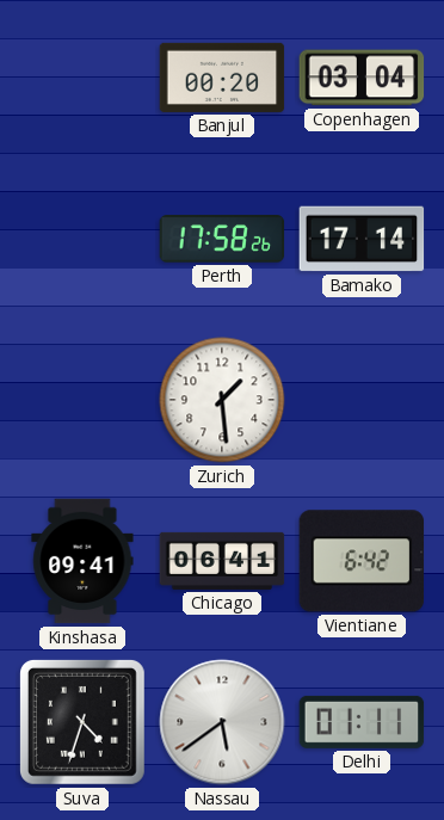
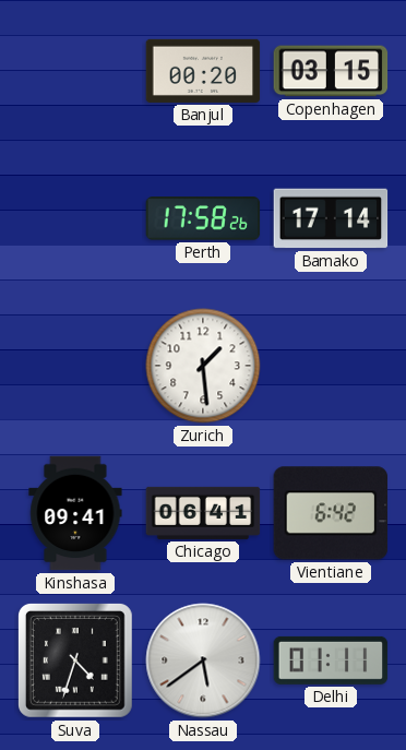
Copenhagen: 03:04 -> 03:15
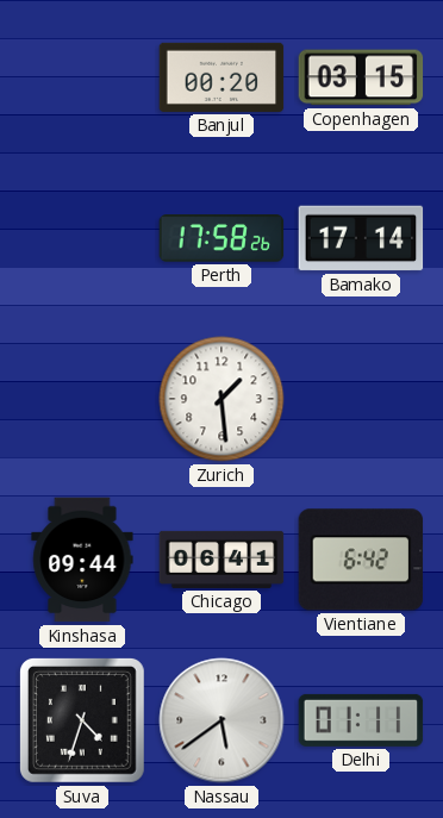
Kinshasa: 09:41 -> 09:44
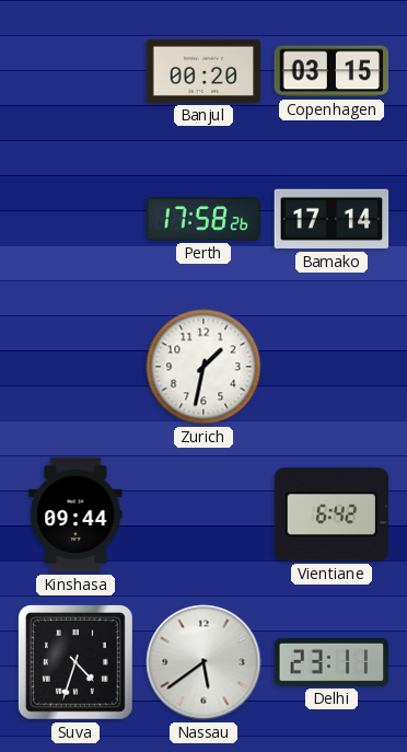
Zurich: 1:29 -> 1:32
Chicago: 06:41 -> none
Delhi: 01:11 -> 23:11
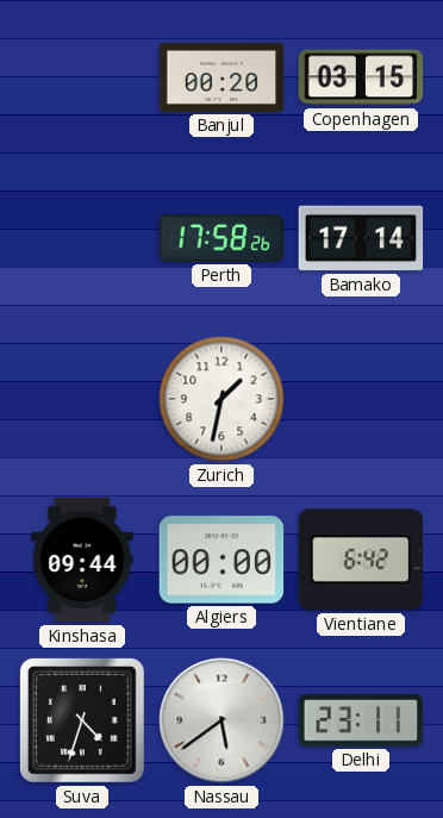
Algiers: none -> 00:00
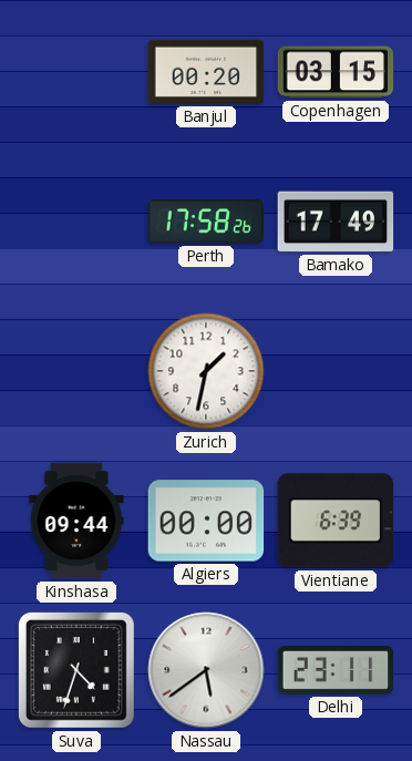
Bamako: 17:14 -> 17:49
Vientiane: 6:42 -> 6:39
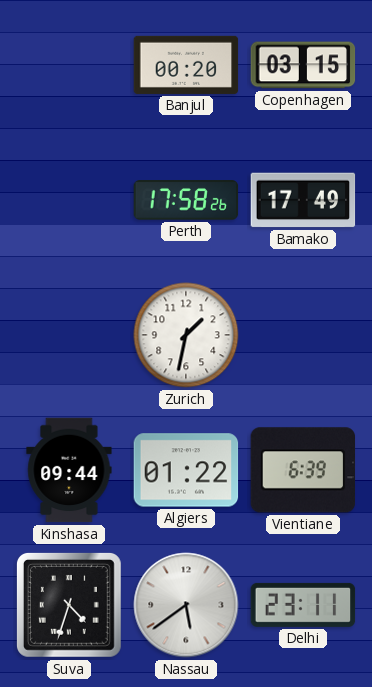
Algiers: 00:00 -> 01:22
